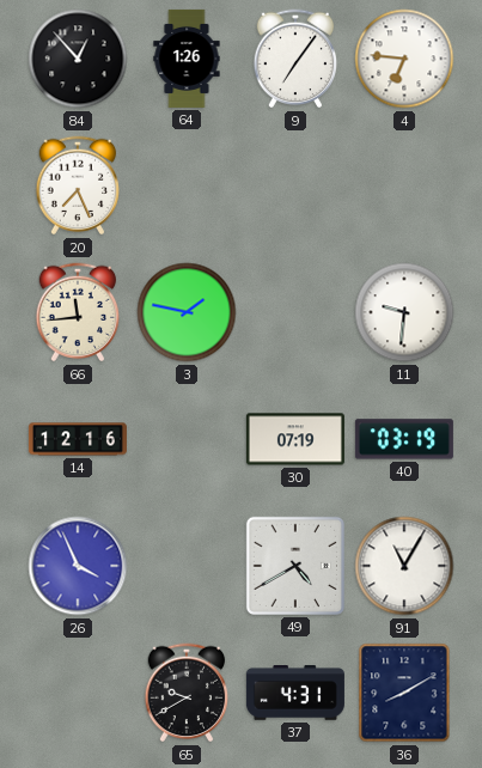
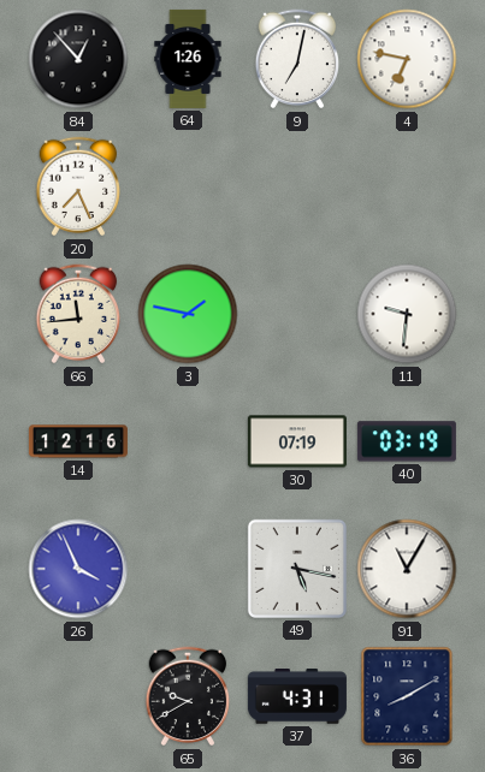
9: 7:06 -> 7:02
4: 6:46 -> 6:47
49: 4:40 -> 5:17
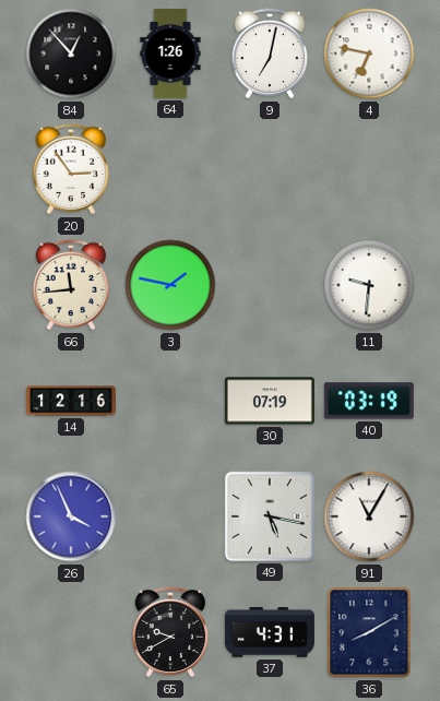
20: 7:26 -> 2:54
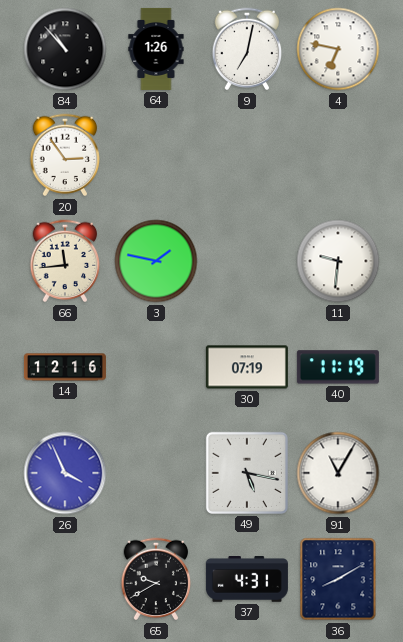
84: 12:53 -> 10:53
40: 03:19 -> 11:19
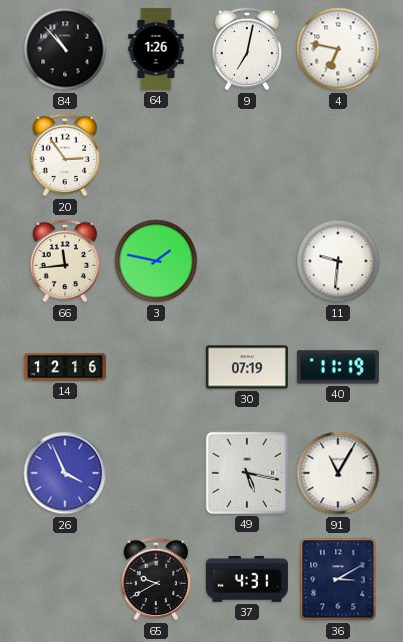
36: 8:10 -> 3:10
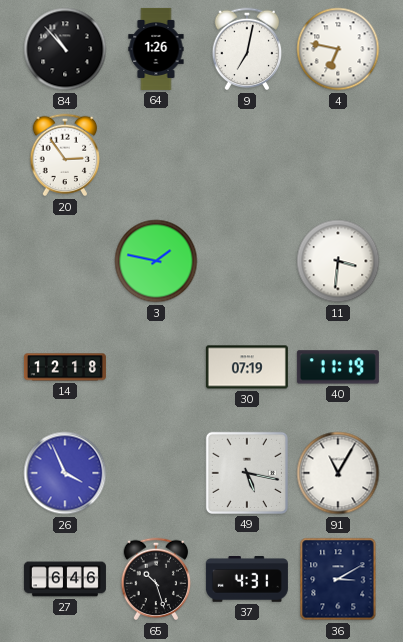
66: 11:44 -> none
11: 9:31 -> 3:31
14: 12:16 -> 12:18
27: none -> 6:46
65: 9:40 -> 10:27
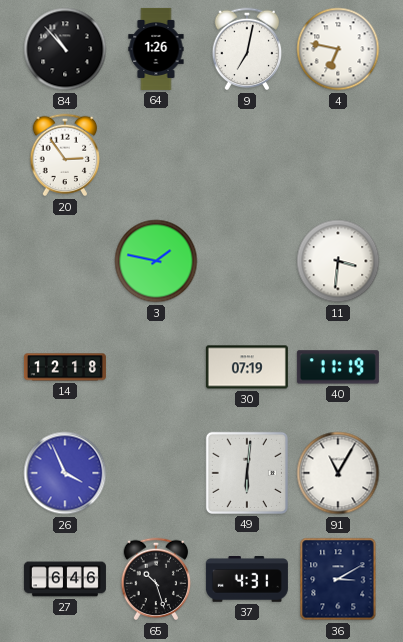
49: 5:17 -> 6:01
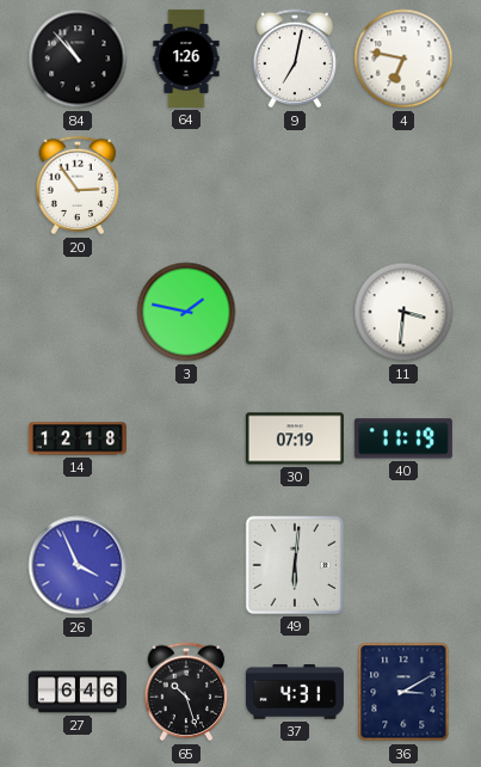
91: 11:05 -> none
